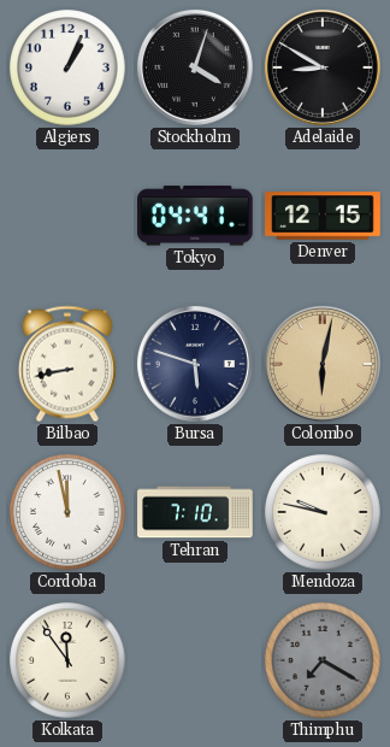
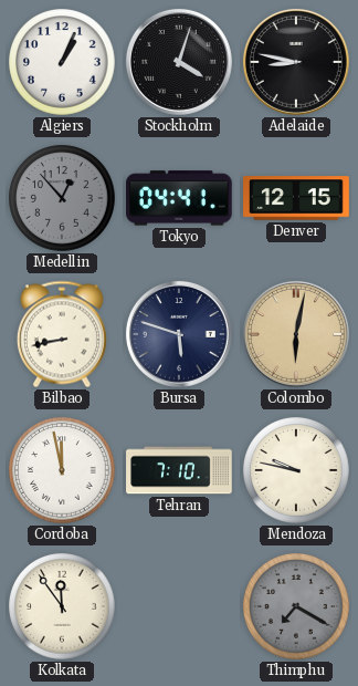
Adelaide: 8:50 -> 8:47
Medellin: none -> 12:53
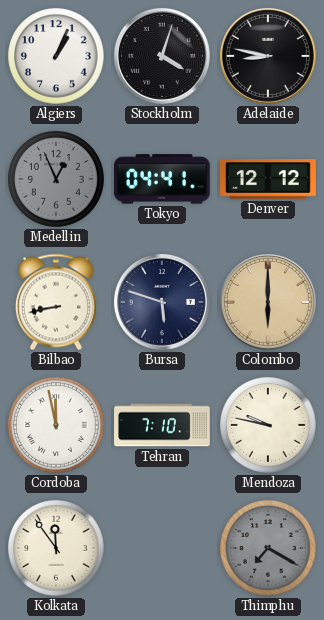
Medellin: 12:53 -> 12:56
Denver: 12:15 -> 12:12
Colombo: 6:02 -> 6:00
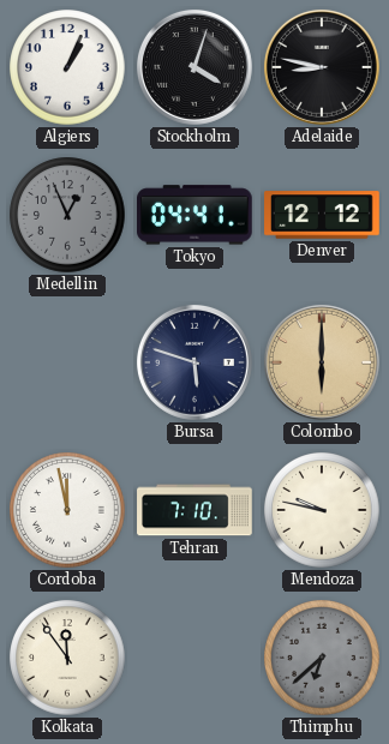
Bilbao: 8:43 -> none
Thimphu: 7:20 -> 6:38
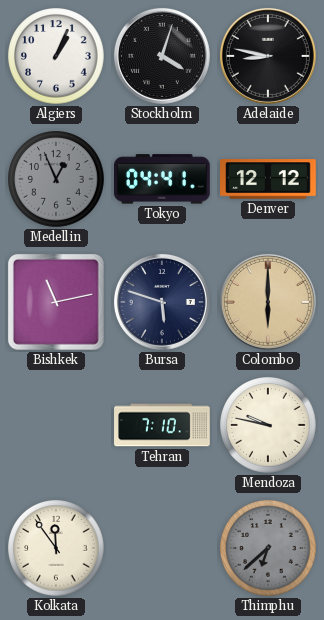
Bishkek: none -> 11:13
Cordoba: 11:58 -> none
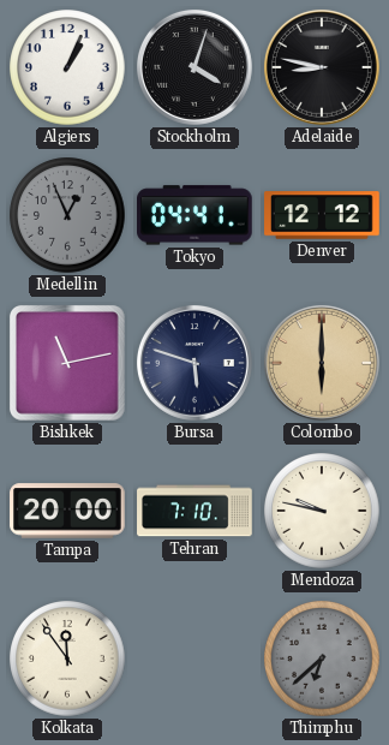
Tampa: none -> 20:00
